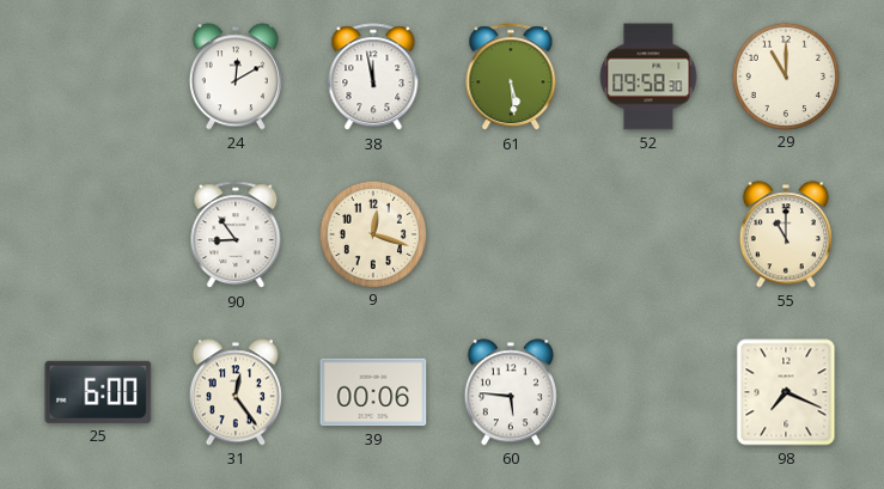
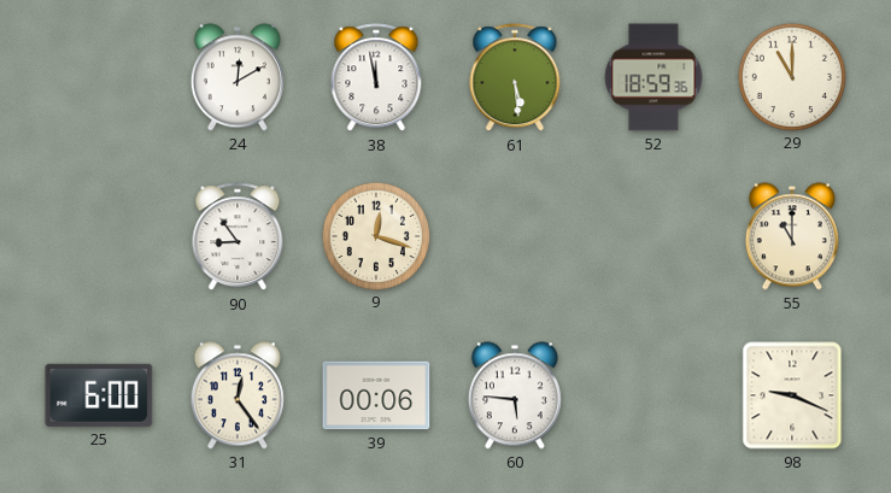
52: 09:58 -> 18:59
98: 7:19 -> 9:19
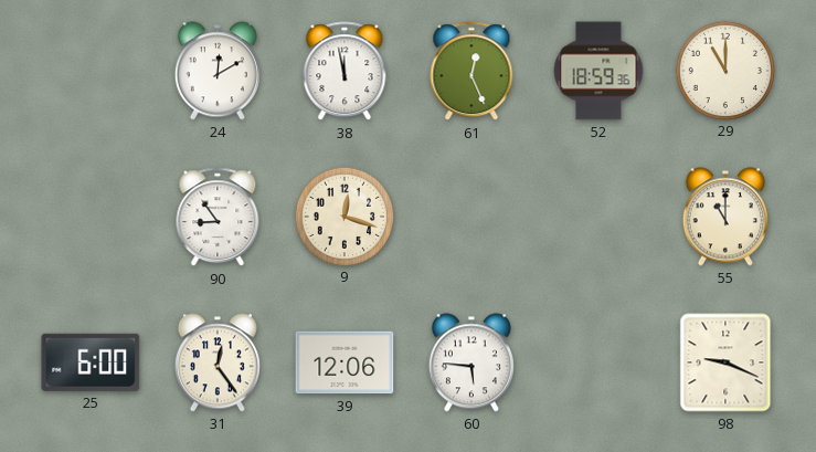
61: 5:29 -> 12:26
39: 00:06 -> 12:06
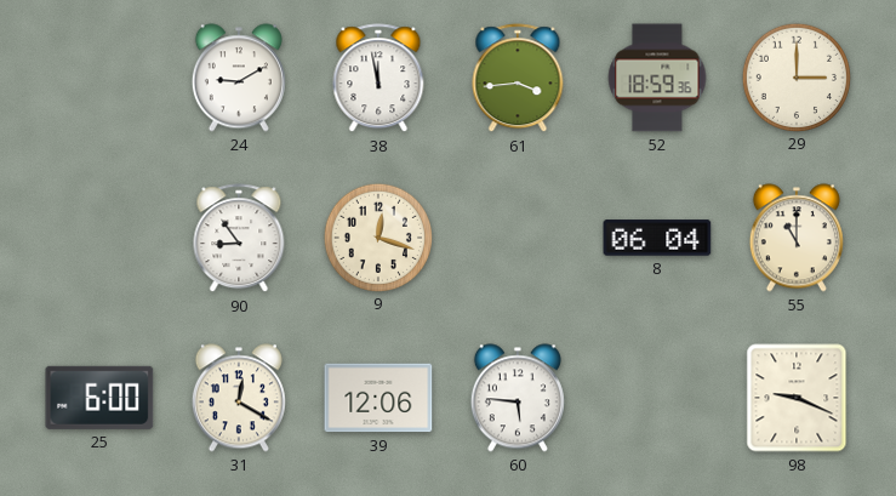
24: 12:10 -> 9:10
61: 12:26 -> 3:44
29: 11:00 -> 3:00
8: none -> 06:04
31: 12:24 -> 12:20
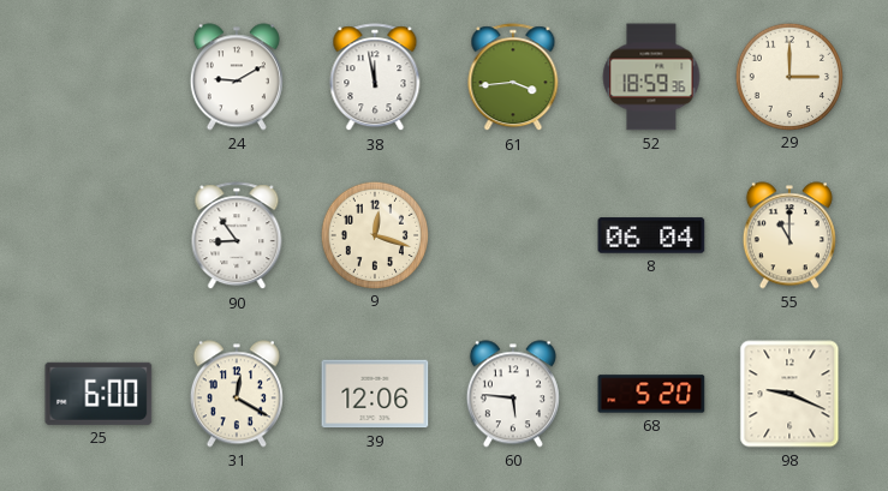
68: none -> 5:20
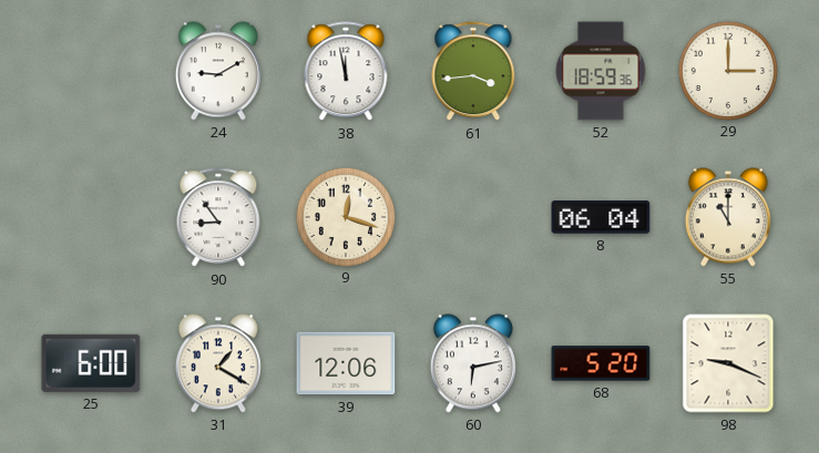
31: 12:20 -> 1:20
60: 5:46 -> 6:13
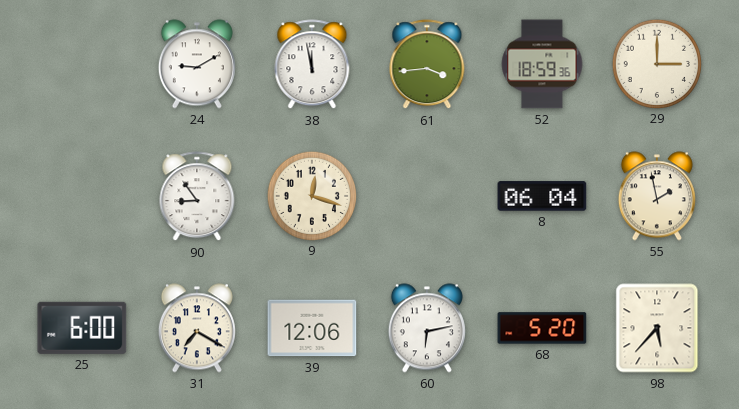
55: 11:00 -> 1:58
31: 1:20 -> 7:20
98: 9:19 -> 5:37
